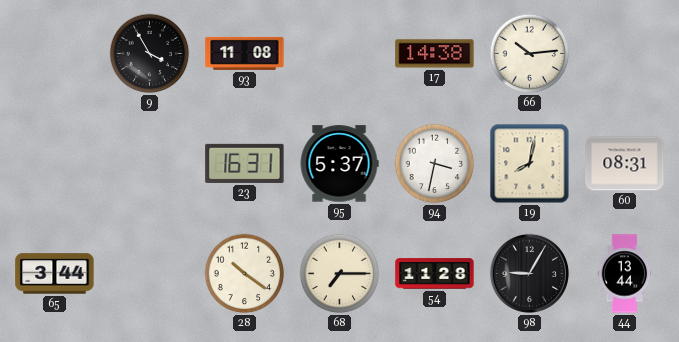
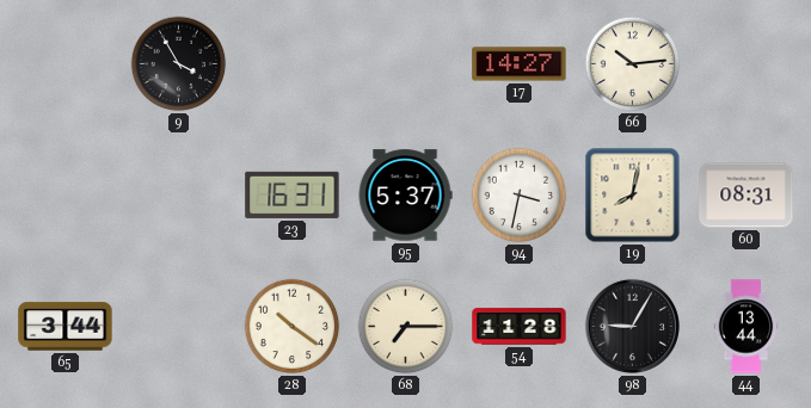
93: 11:08 -> none
17: 14:38 -> 14:27
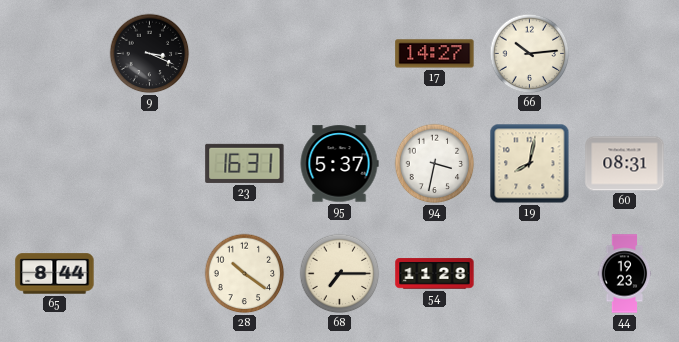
9: 3:55 -> 3:19
65: 3:44 -> 8:44
98: 9:05 -> none
44: 13:44 -> 19:23
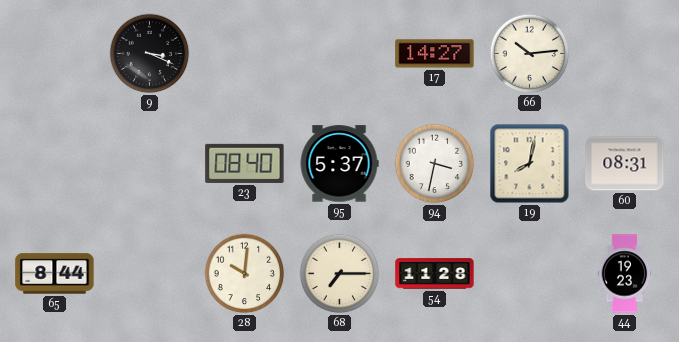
23: 16:31 -> 08:40
28: 10:21 -> 10:01
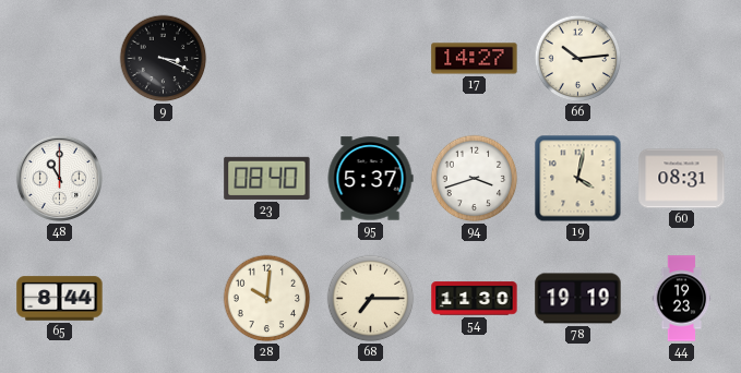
48: none -> 11:00
94: 3:32 -> 3:42
19: 8:02 -> 4:02
54: 11:28 -> 11:30
78: none -> 19:19
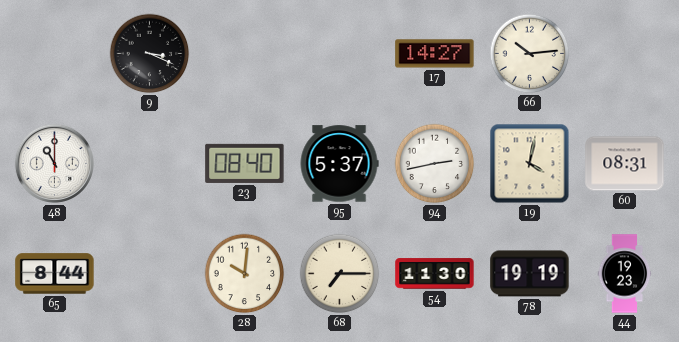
94: 3:42 -> 2:43
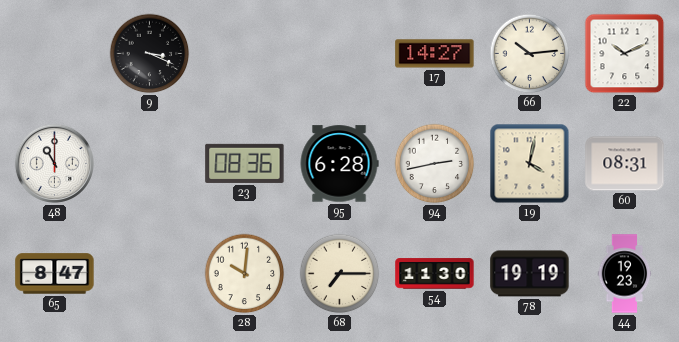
22: none -> 10:11
23: 08:40 -> 08:36
95: 5:37 -> 6:28
65: 8:44 -> 8:47
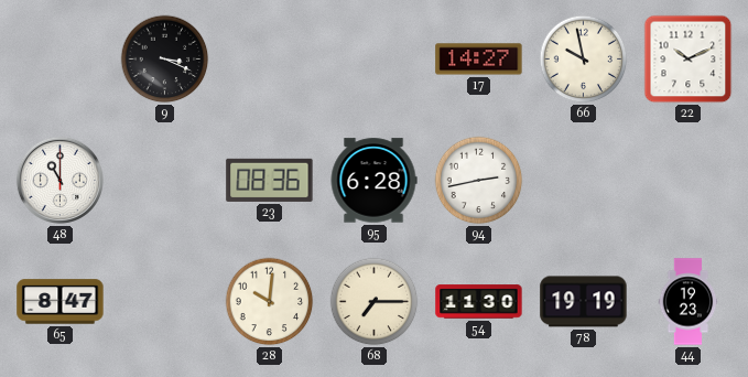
66: 10:14 -> 9:58
19: 4:02 -> none
60: 08:31 -> none
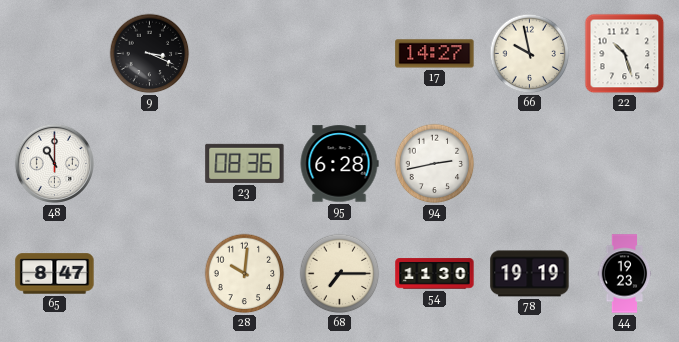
22: 10:11 -> 10:27
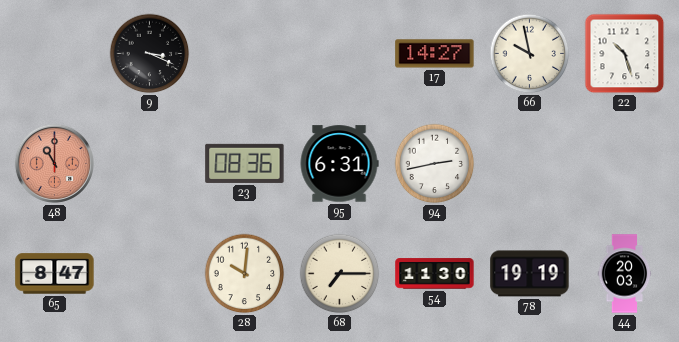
48 dial: white -> salmon
95: 6:28 -> 6:31
44: 19:23 -> 20:03
